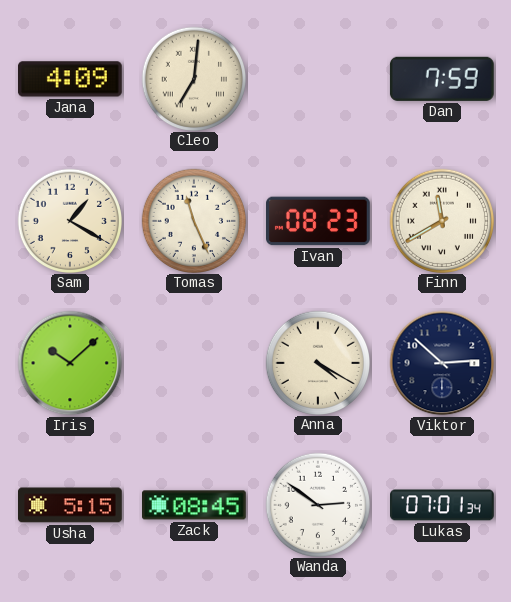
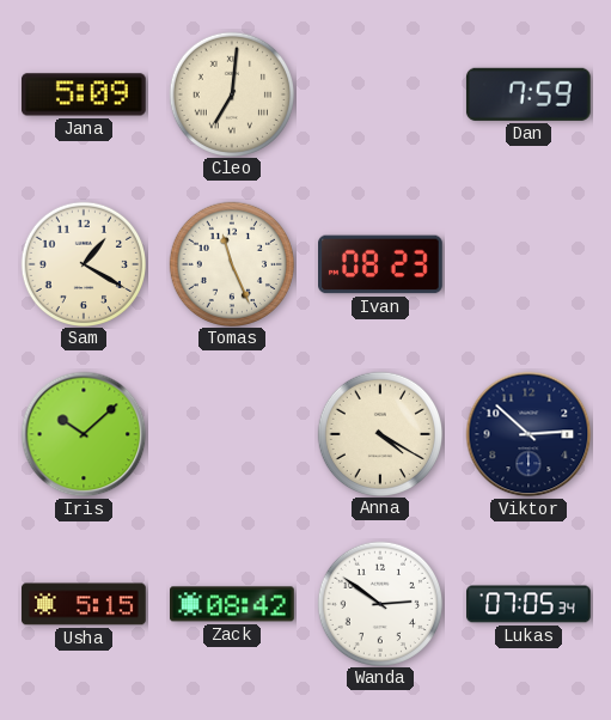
Jana: 4:09 -> 5:09
Finn: 11:40 -> none
Zack: 08:45 -> 08:42
Lukas: 07:01 -> 07:05
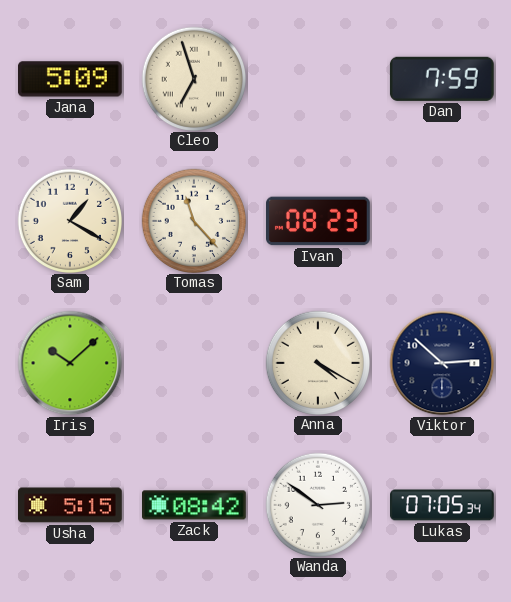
Cleo: 7:01 -> 6:57
Tomas: 11:26 -> 11:23
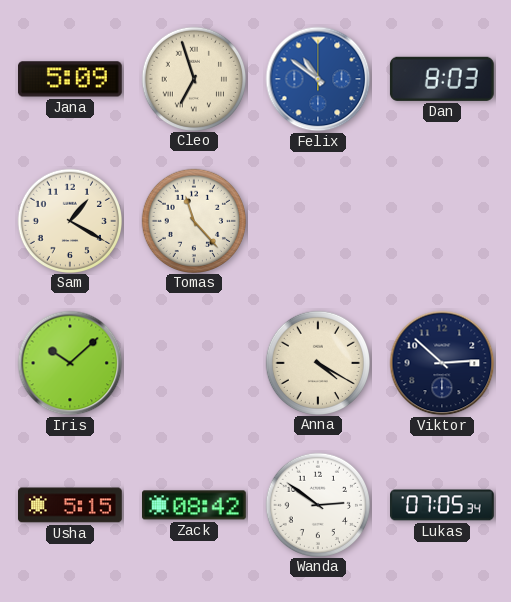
Felix: none -> 10:51
Dan: 7:59 -> 8:03
Ivan: 08:23 -> none
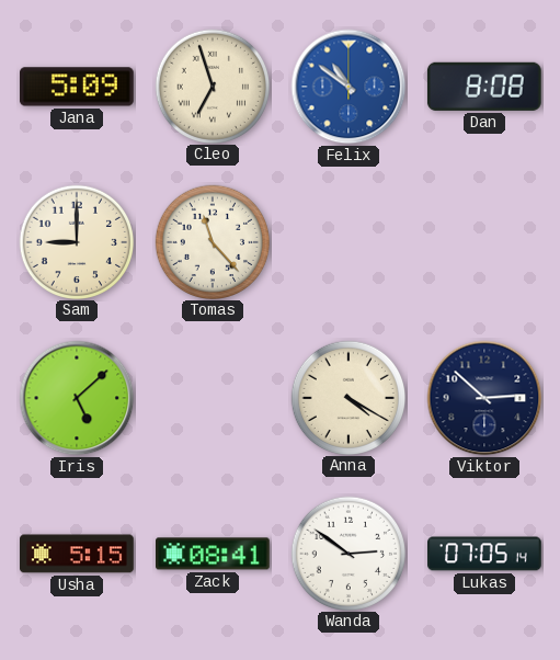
Dan: 8:03 -> 8:08
Sam: 1:20 -> 9:00
Iris: 10:08 -> 5:08
Zack: 08:42 -> 08:41
Lukas: 07:05:34 -> 07:05:14
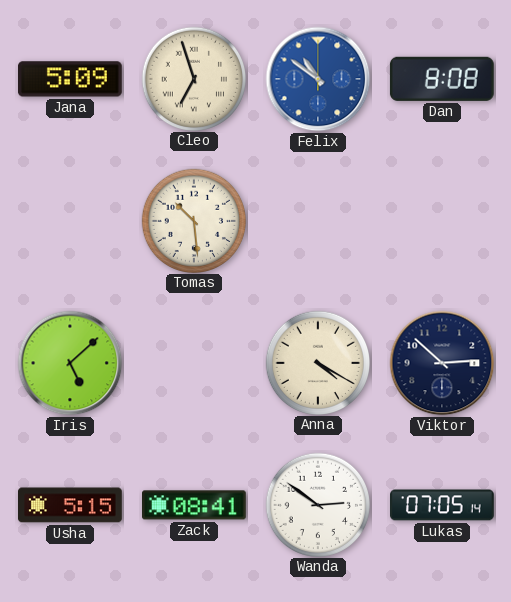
Sam: 9:00 -> none
Tomas: 11:23 -> 10:29
